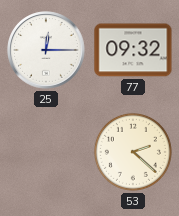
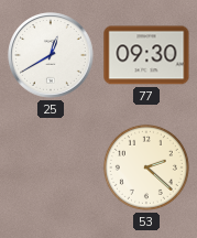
25: 12:15 -> 12:40
77: 09:32 -> 09:30
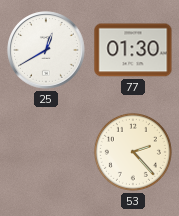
77: 09:30 -> 01:30
53: 2:22 -> 2:23
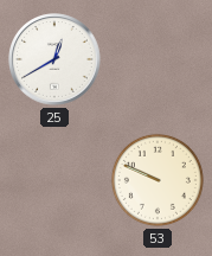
77: 01:30 -> none
53: 2:23 -> 9:49
